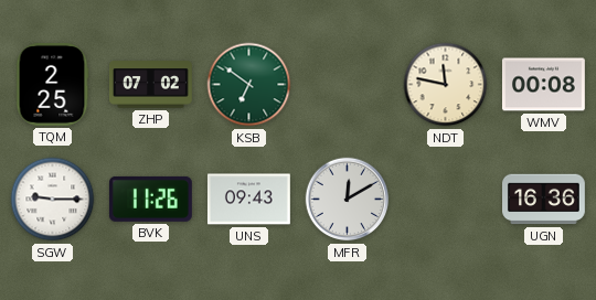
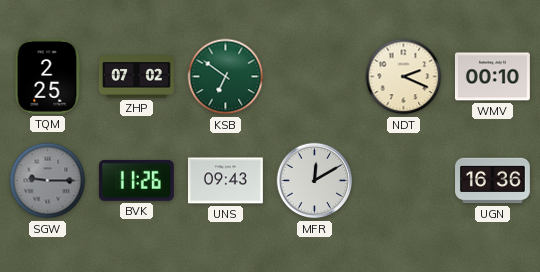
NDT: 11:47 -> 2:19
WMV: 00:08 -> 00:10
SGW dial: white -> grey
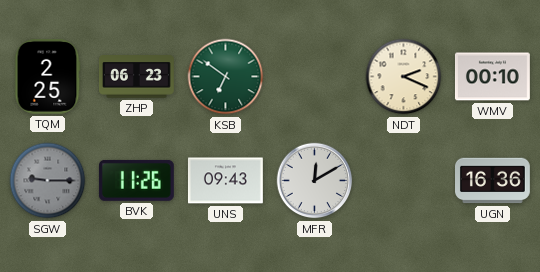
ZHP: 07:02 -> 06:23
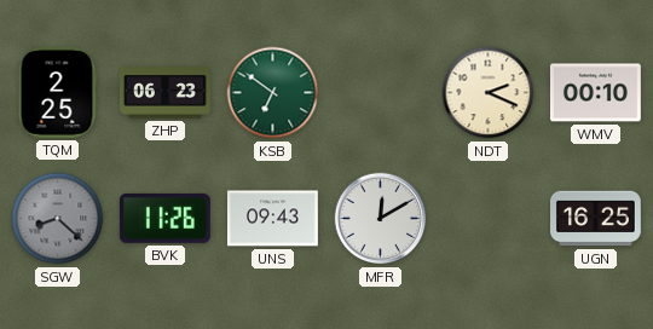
SGW: 9:15 -> 8:22
UGN: 16:36 -> 16:25
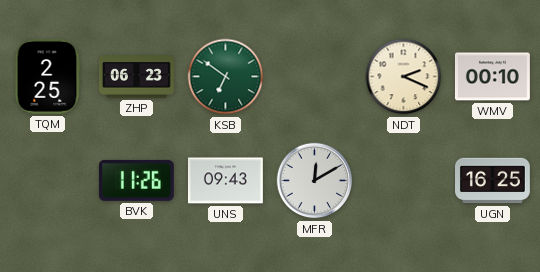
SGW: 8:22 -> none
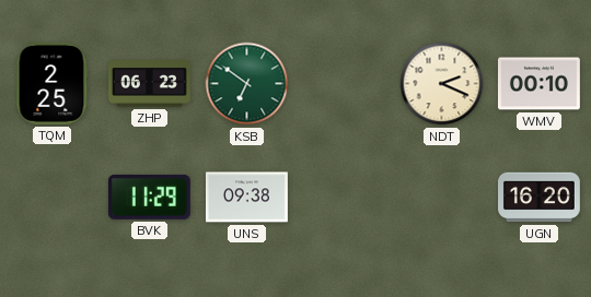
BVK: 11:26 -> 11:29
UNS: 09:43 -> 09:38
MFR: 12:10 -> none
UGN: 16:25 -> 16:20
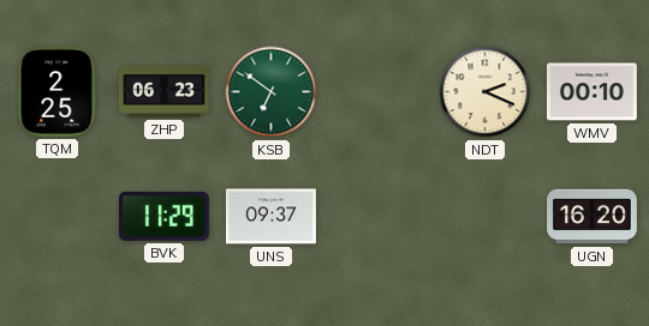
UNS: 09:38 -> 09:37
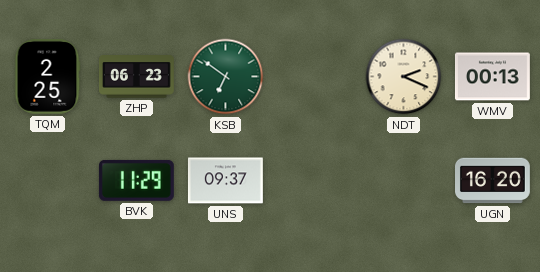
WMV: 00:10 -> 00:13
